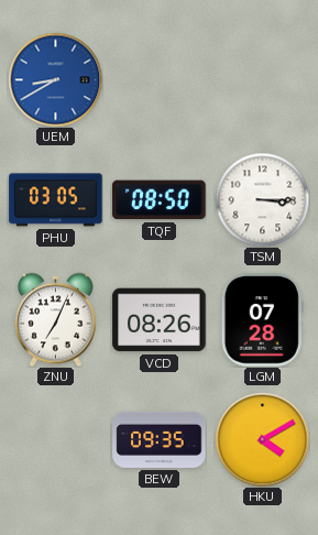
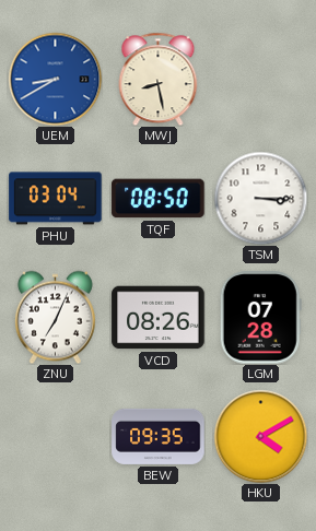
MWJ: none -> 8:28
PHU: 03:05 -> 03:04
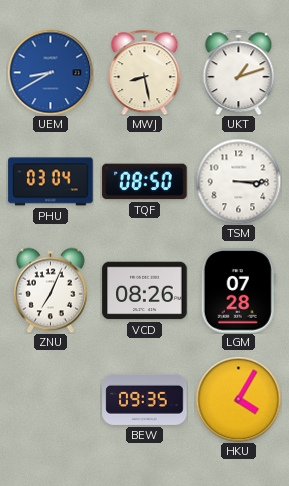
UKT: none -> 1:12
HKU: 4:10 -> 4:05
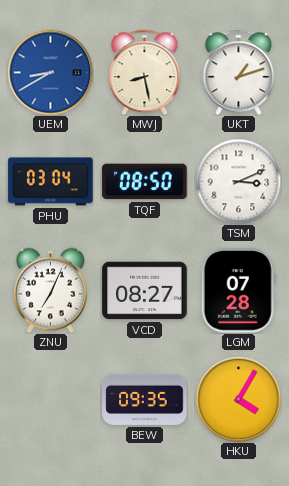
TSM: 3:15 -> 3:11
VCD: 08:26 -> 08:27
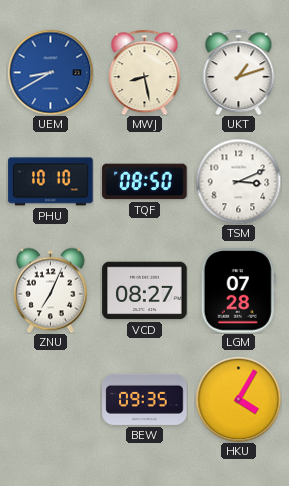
PHU: 03:04 -> 10:10
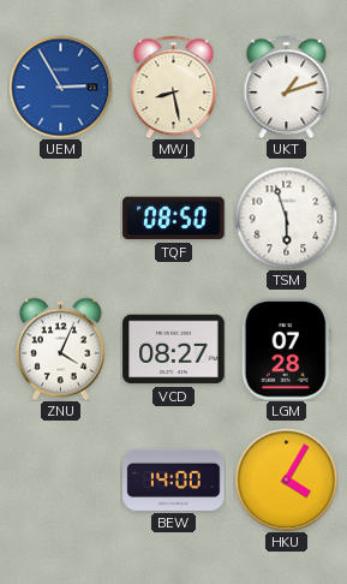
UEM: 8:40 -> 2:55
PHU: 10:10 -> none
TSM: 3:11 -> 5:57
ZNU: 7:04 -> 4:04
BEW: 09:35 -> 14:00
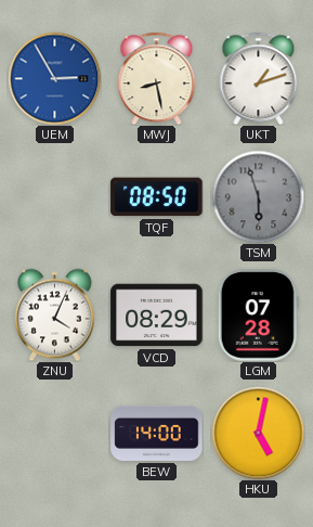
TSM dial: white -> grey
VCD: 08:27 -> 08:29
HKU: 4:05 -> 5:02
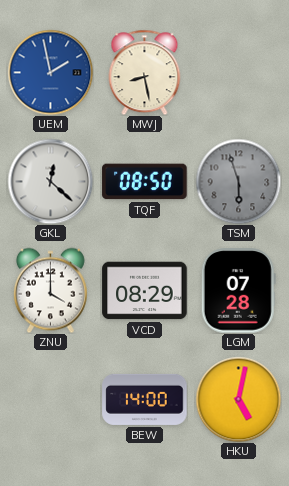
UEM: 2:55 -> 1:58
UKT: 1:12 -> none
GKL: none -> 12:22
ZNU: 4:04 -> 4:00
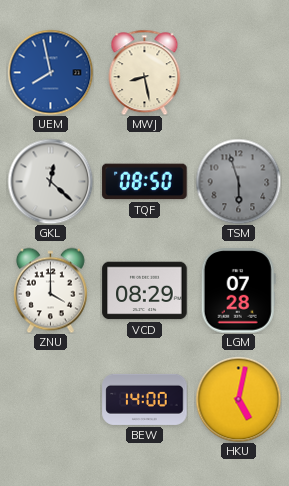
UEM: 1:58 -> 7:58
